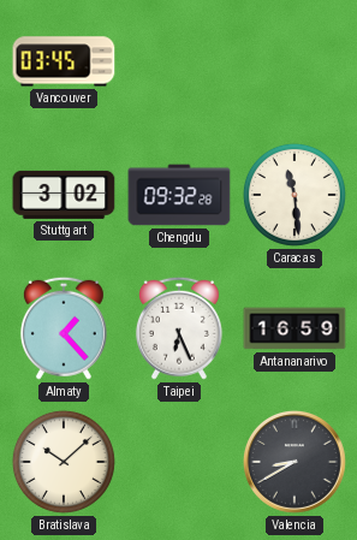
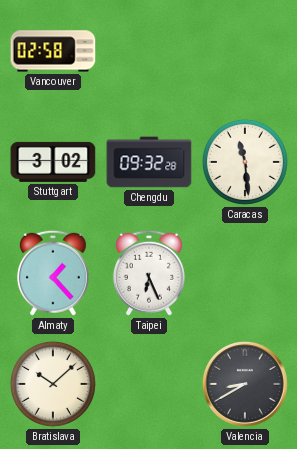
Vancouver: 03:45 -> 02:58
Antananarivo: 16:59 -> none
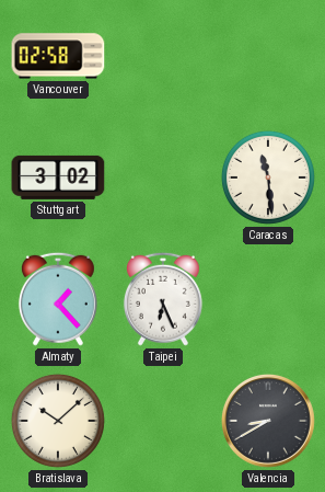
Chengdu: 09:32 -> none
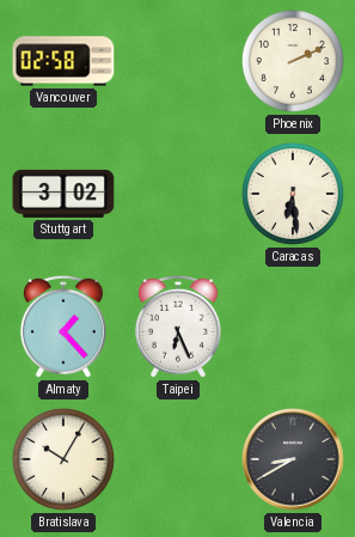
Phoenix: none -> 2:11
Caracas: 11:29 -> 6:29
Bratislava: 10:08 -> 10:05
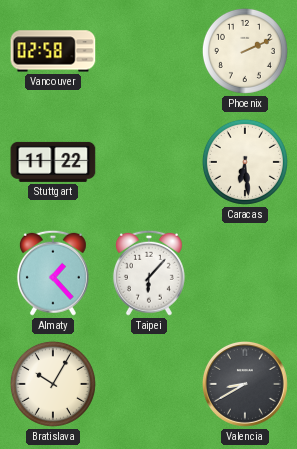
Stuttgart: 3:02 -> 11:22
Taipei: 6:26 -> 6:07
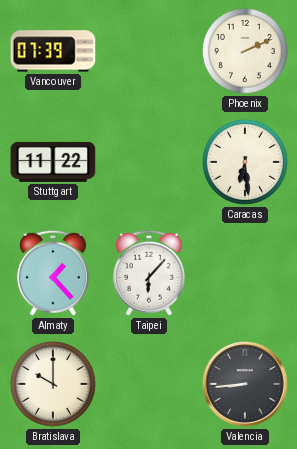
Vancouver: 02:58 -> 07:39
Bratislava: 10:05 -> 10:00
Valencia: 8:40 -> 8:44
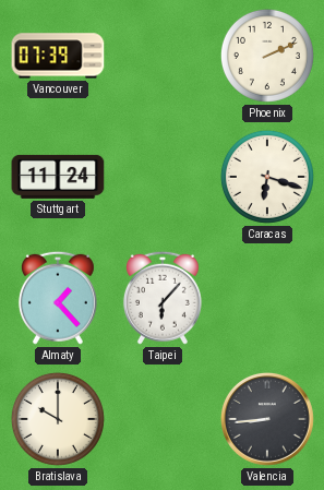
Stuttgart: 11:22 -> 11:24
Caracas: 6:29 -> 6:18
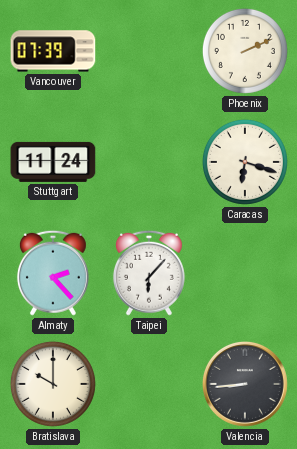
Almaty: 1:23 -> 2:23
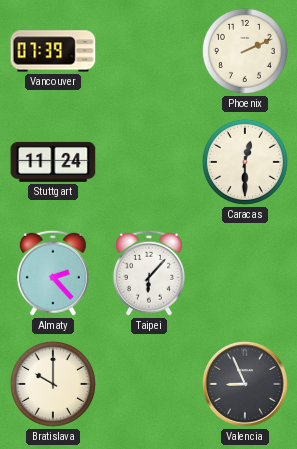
Caracas: 6:18 -> 12:30
Valencia: 8:44 -> 8:56
